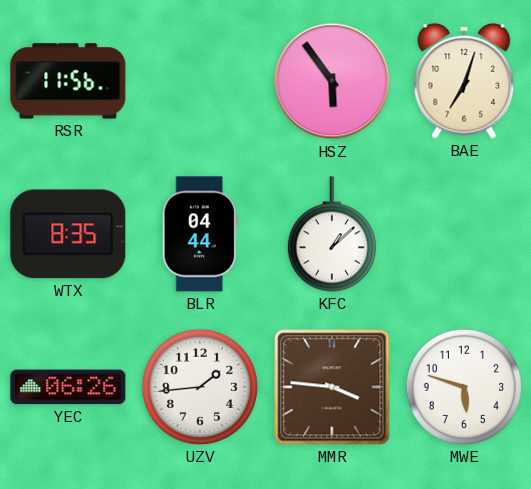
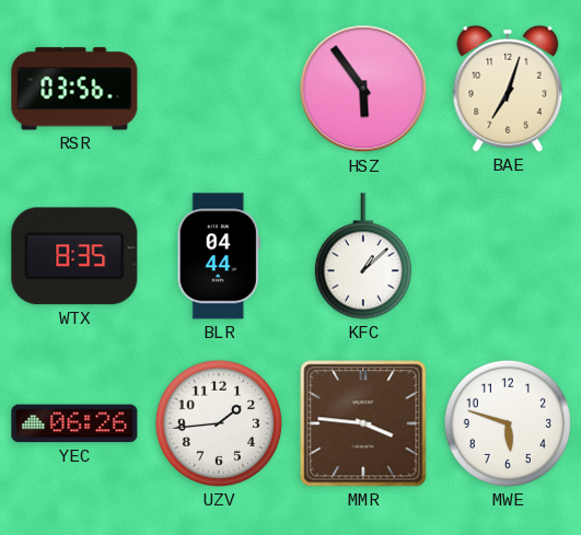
RSR: 11:56 -> 03:56
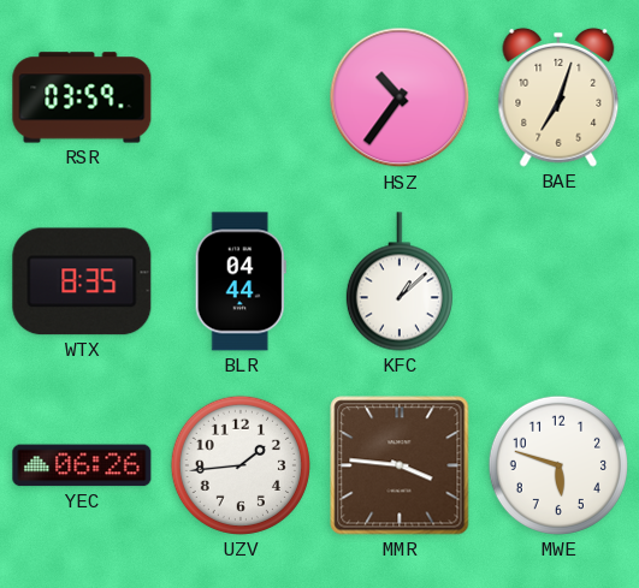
RSR: 03:56 -> 03:59
HSZ: 5:54 -> 10:36
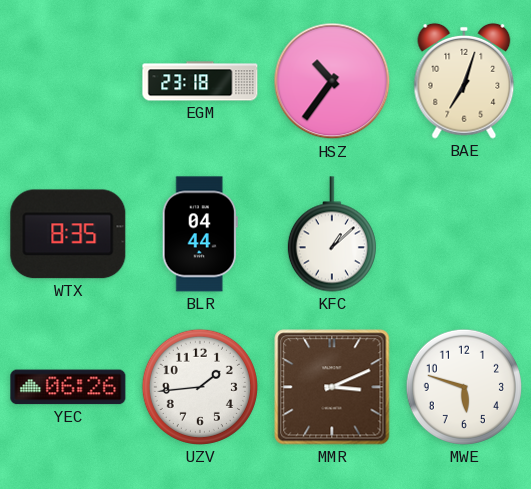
RSR: 03:59 -> none
EGM: none -> 23:18
MMR: 3:46 -> 3:11
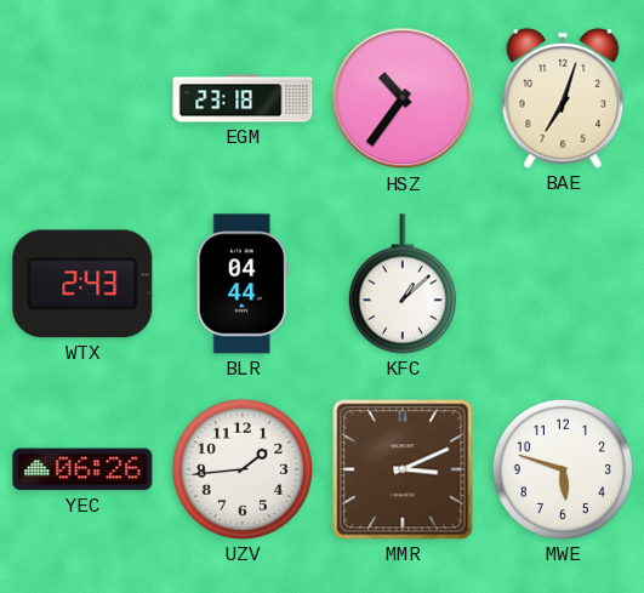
WTX: 8:35 -> 2:43
